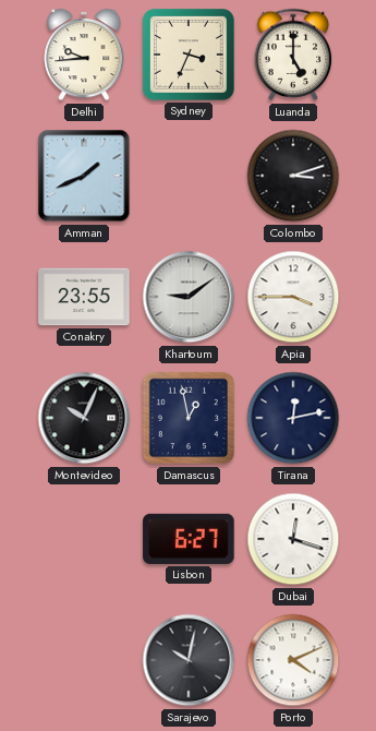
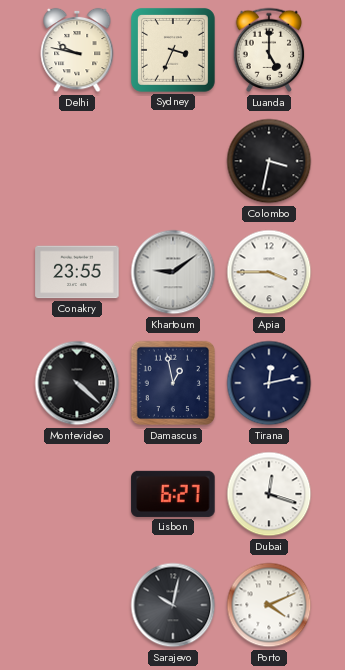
Delhi: 9:44 -> 9:47
Amman: 1:41 -> none
Colombo: 3:12 -> 3:32
Montevideo: 10:04 -> 4:22
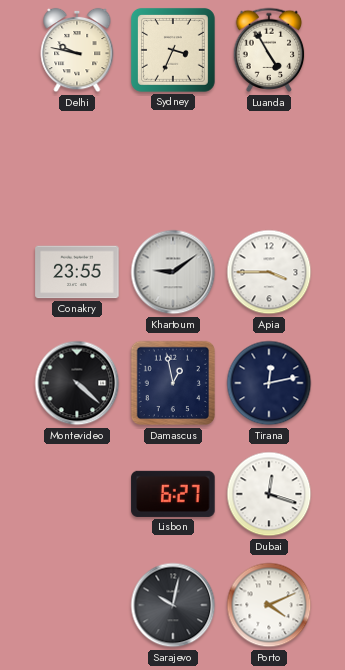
Luanda: 5:00 -> 4:55
Colombo: 3:32 -> none
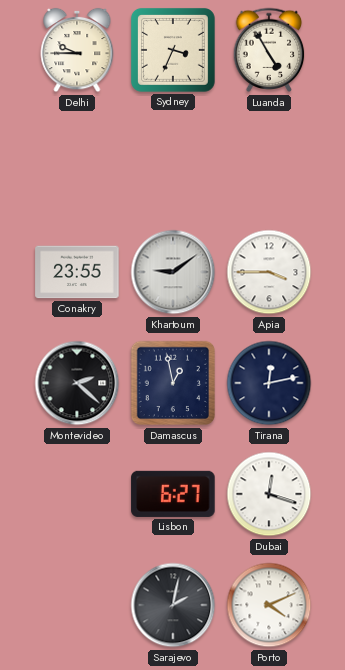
Delhi: 9:47 -> 9:45
Montevideo: 4:22 -> 2:22
Sarajevo: 10:02 -> 2:02
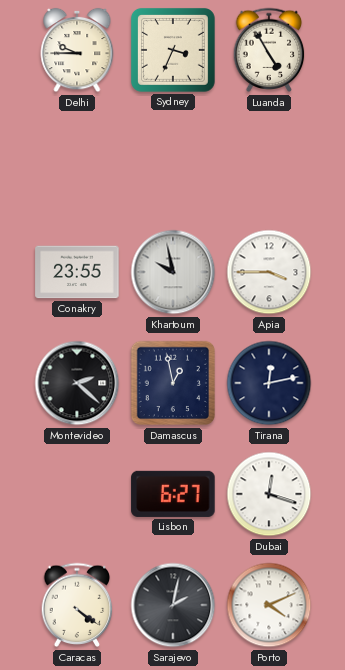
Khartoum: 9:09 -> 9:58
Caracas: none -> 4:21
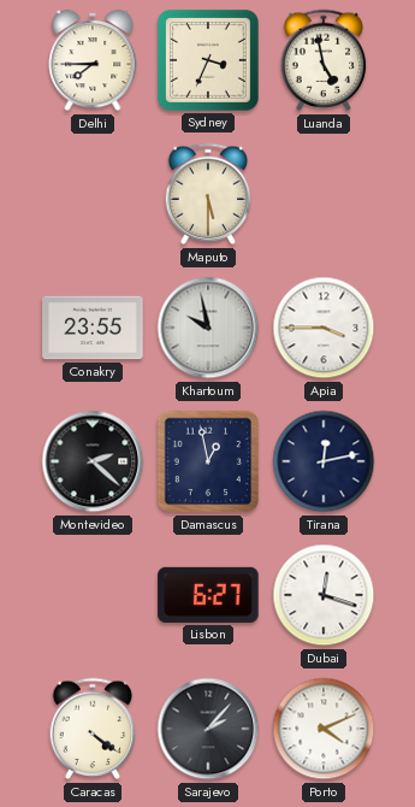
Delhi: 9:45 -> 7:45
Luanda: 4:55 -> 4:58
Maputo: none -> 5:30
Sarajevo: 2:02 -> 2:07
